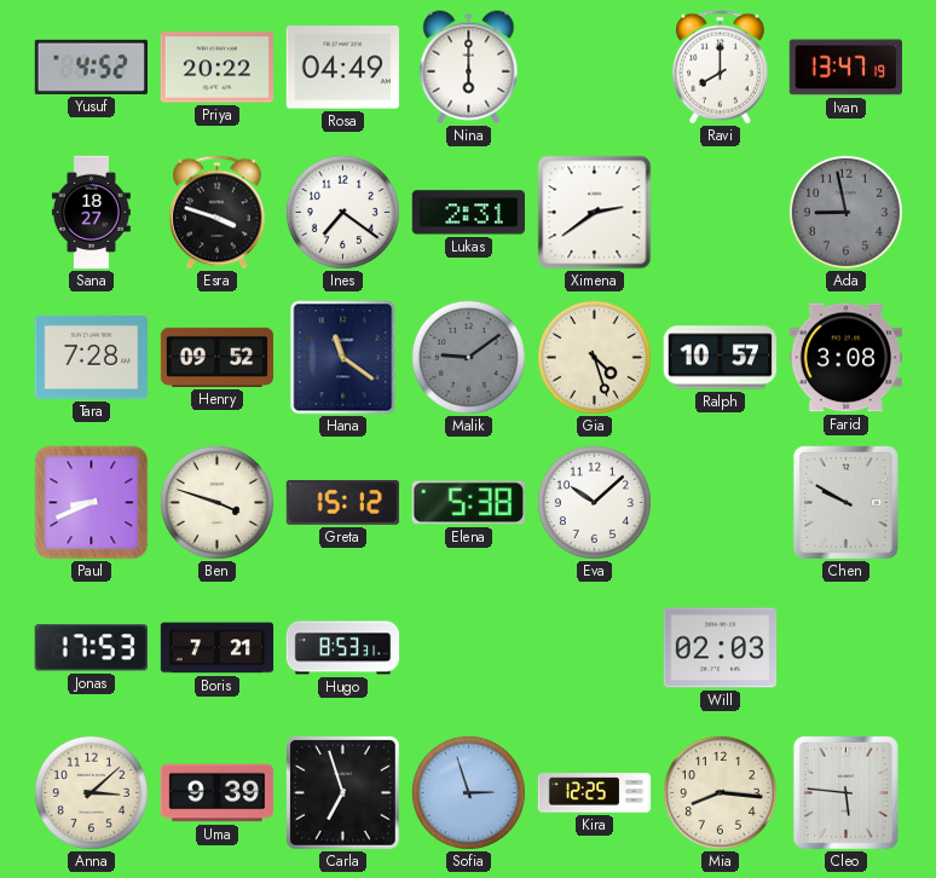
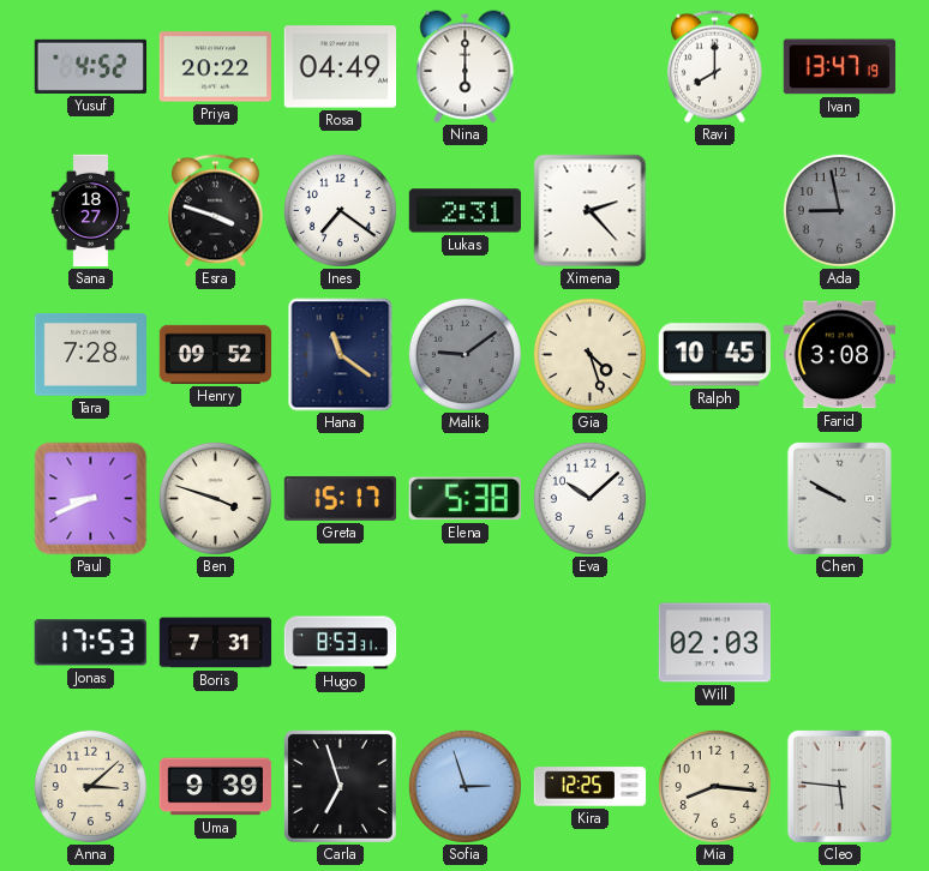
Ximena: 2:39 -> 2:23
Ralph: 10:57 -> 10:45
Greta: 15:12 -> 15:17
Boris: 7:21 -> 7:31
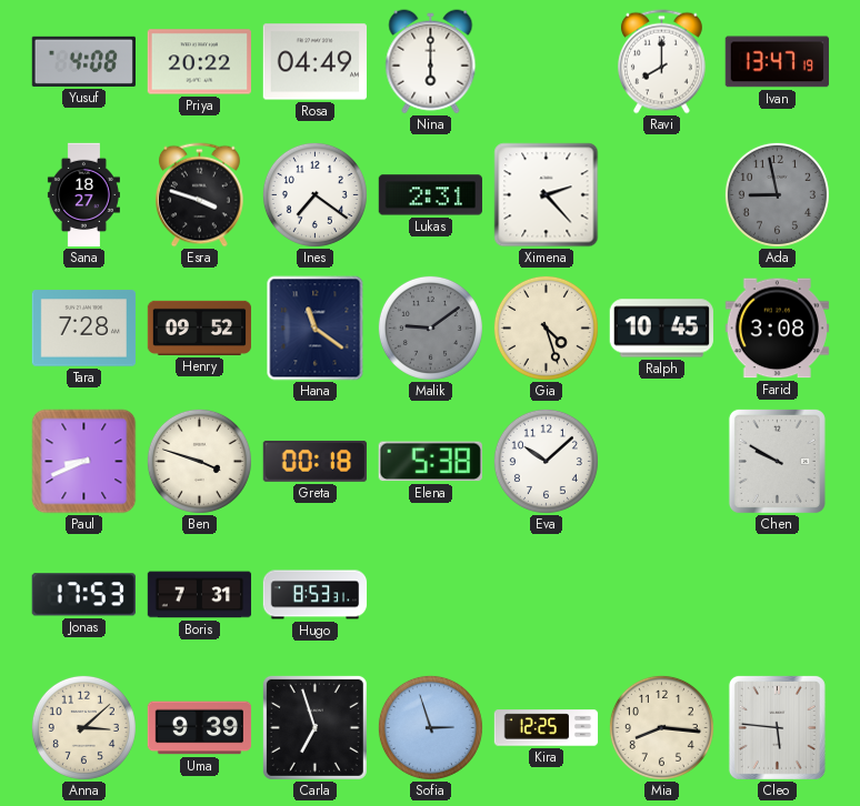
Yusuf: 4:52 -> 4:08
Greta: 15:17 -> 00:18
Will: 02:03 -> none
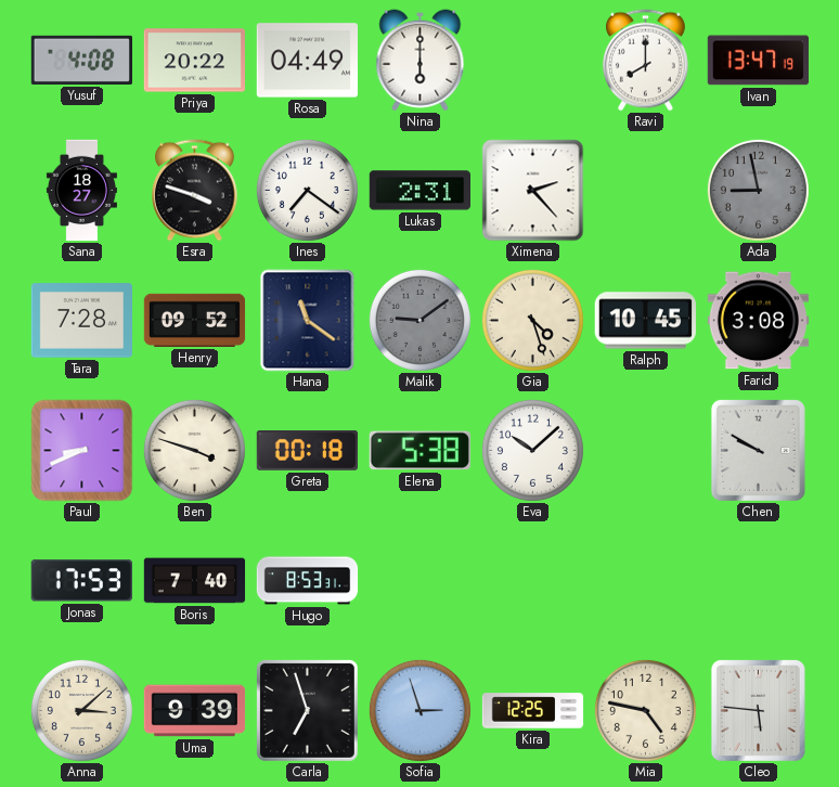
Boris: 7:31 -> 7:40
Mia: 8:16 -> 4:47
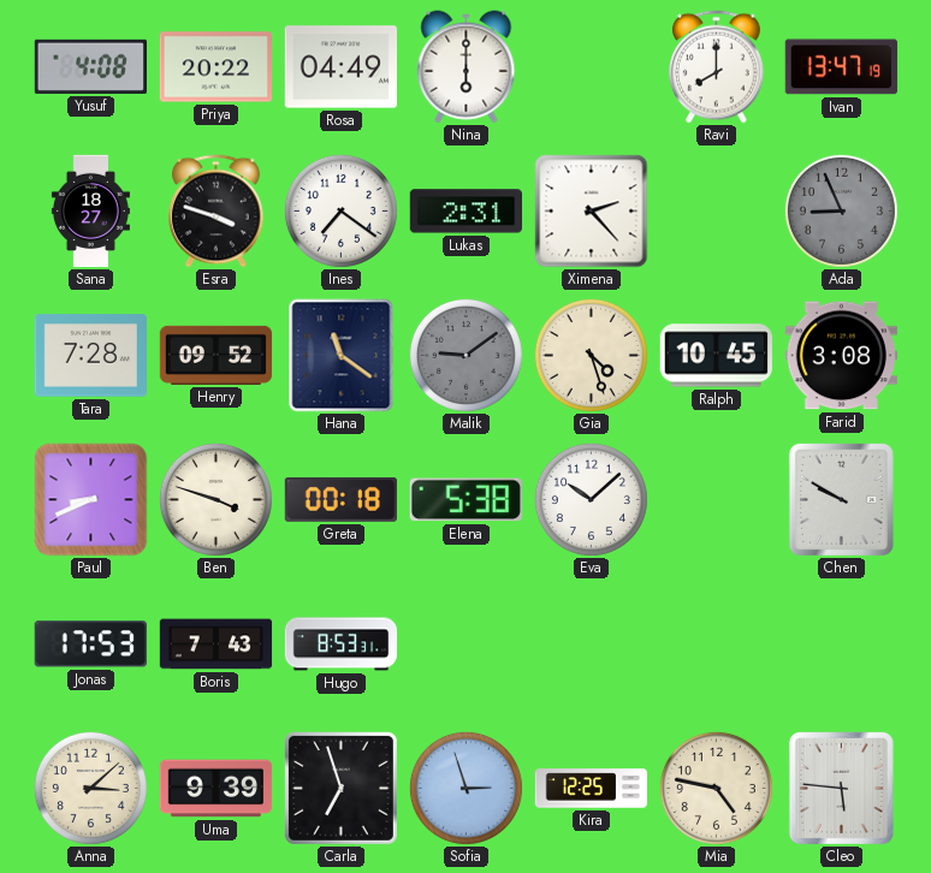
Ada: 8:58 -> 8:56
Boris: 7:40 -> 7:43
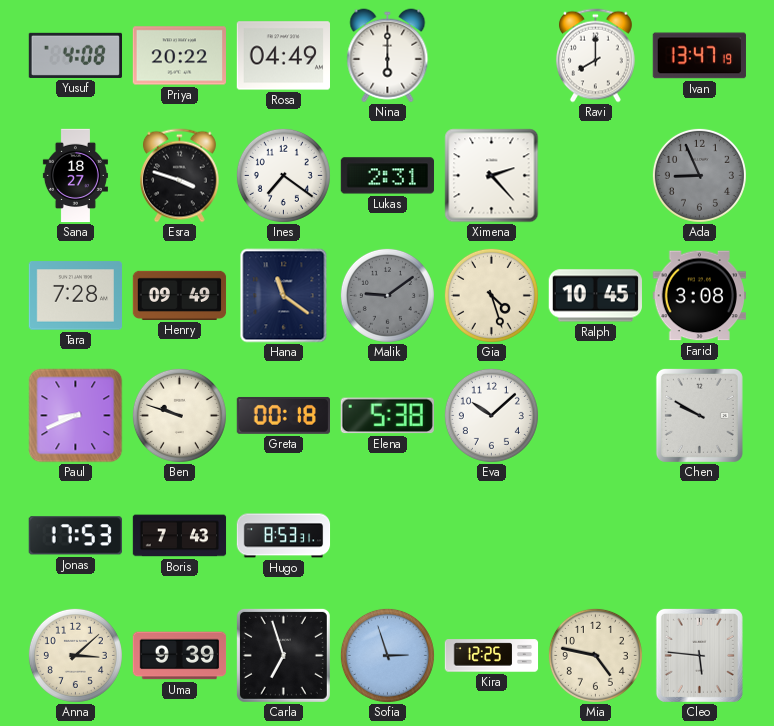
Henry: 09:52 -> 09:49
Ben: 3:48 -> 9:48
